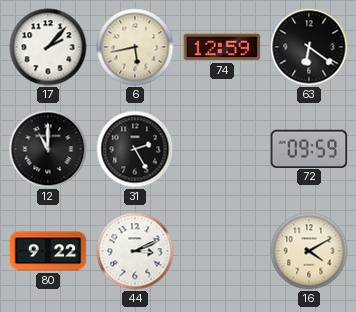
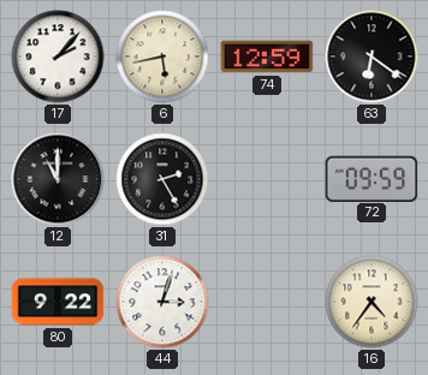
44: 3:11 -> 3:03
16: 4:10 -> 4:36
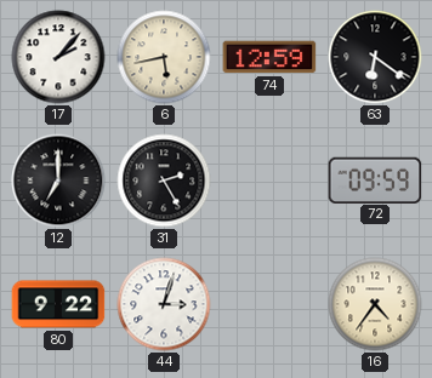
12: 11:00 -> 7:00
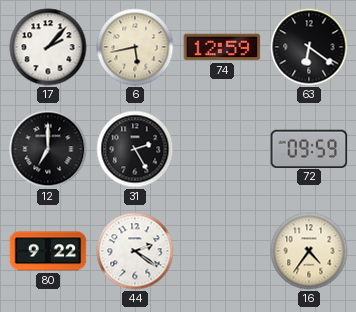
44: 3:03 -> 2:21
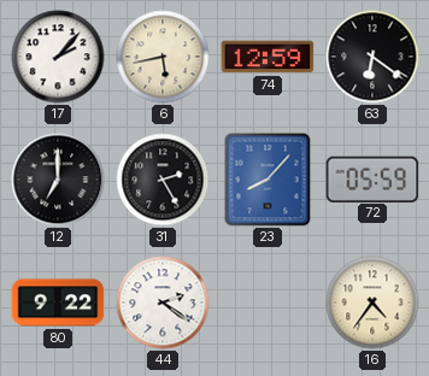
23: none -> 8:07
72: 09:59 -> 05:59
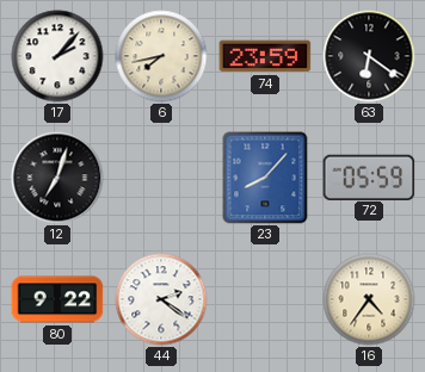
6: 5:43 -> 7:43
74: 12:59 -> 23:59
12: 7:00 -> 7:03
31: 2:25 -> none
